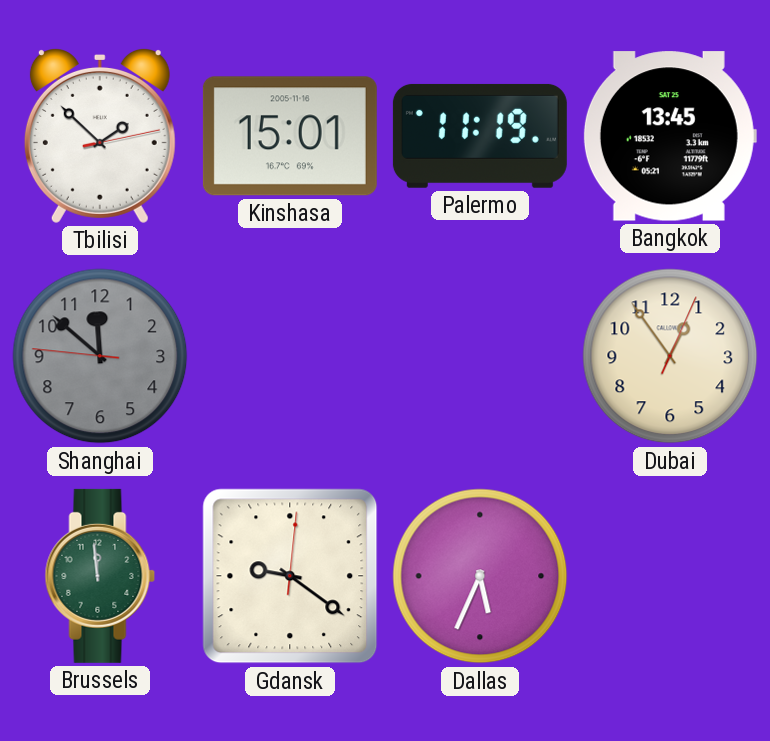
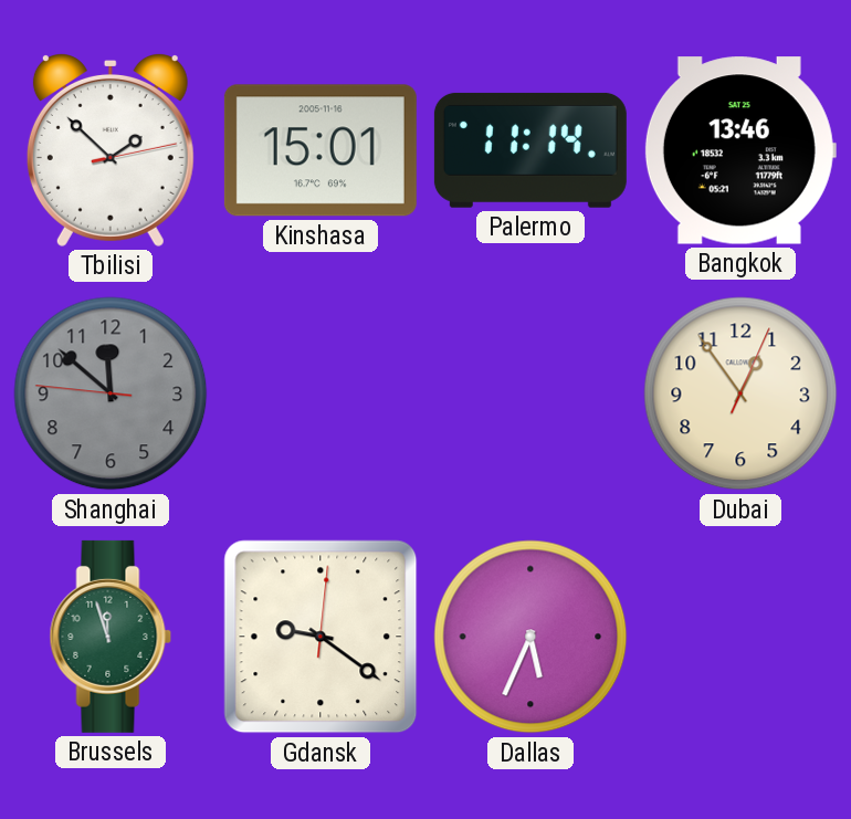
Palermo: 11:19 -> 11:14
Bangkok: 13:45 -> 13:46
Brussels: 11:59 -> 11:57
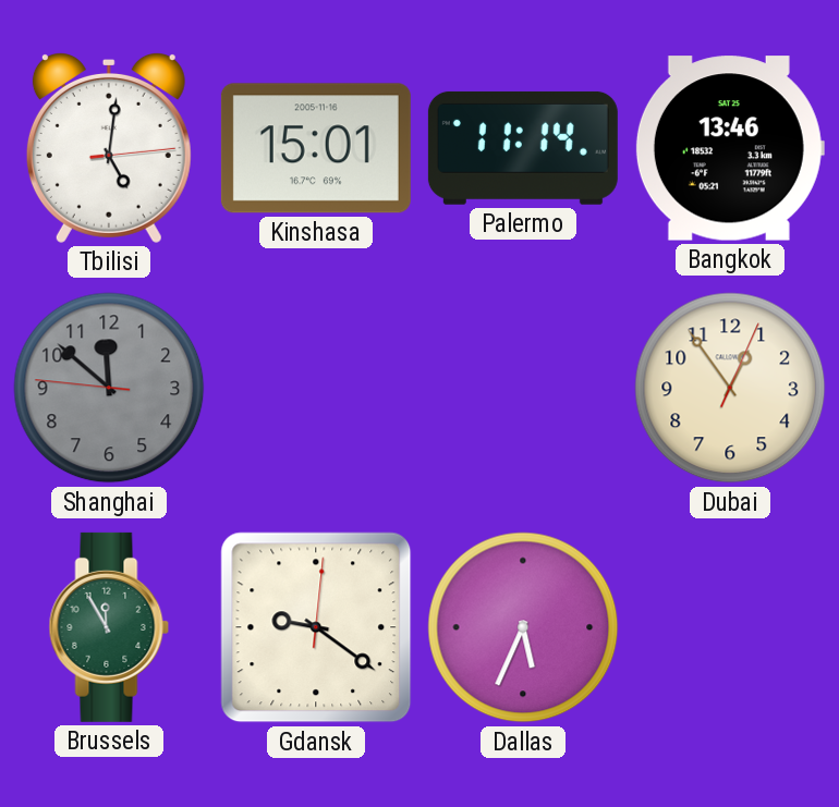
Tbilisi: 1:52 -> 5:01
Brussels: 11:57 -> 11:55
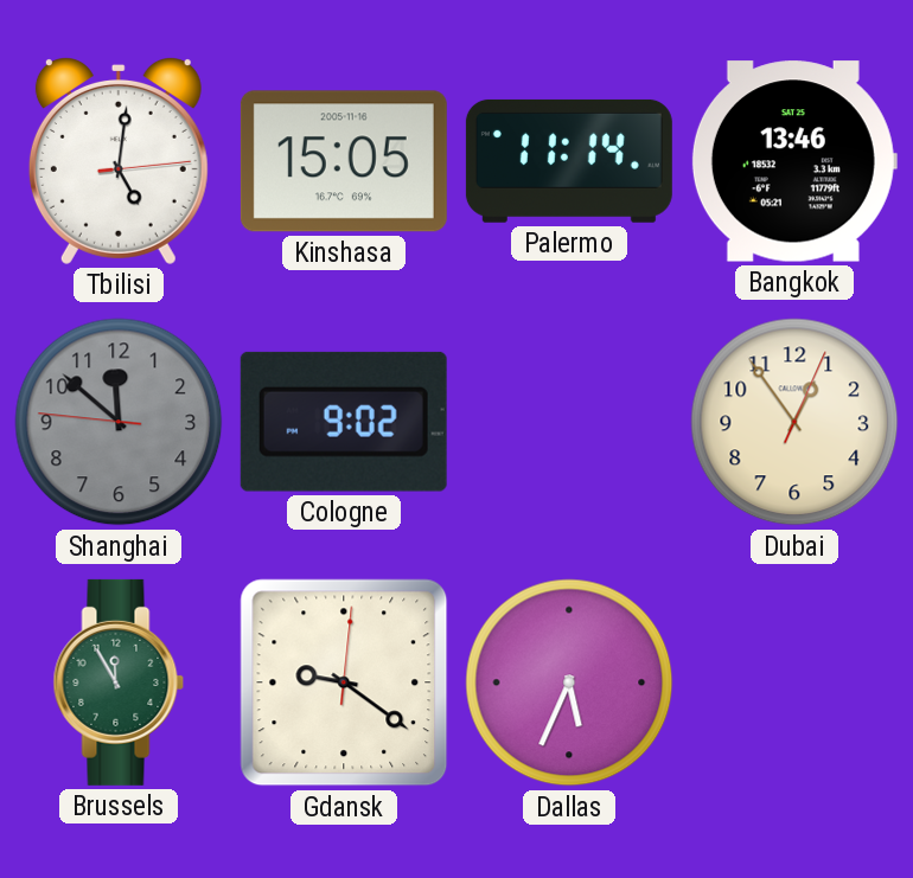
Kinshasa: 15:01 -> 15:05
Cologne: none -> 9:02
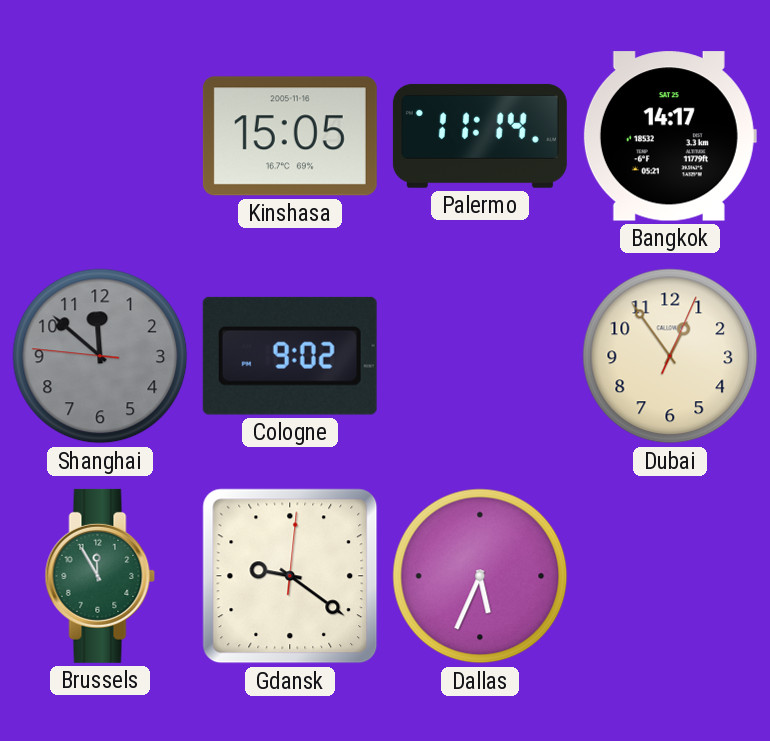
Tbilisi: 5:01 -> none
Bangkok: 13:46 -> 14:17
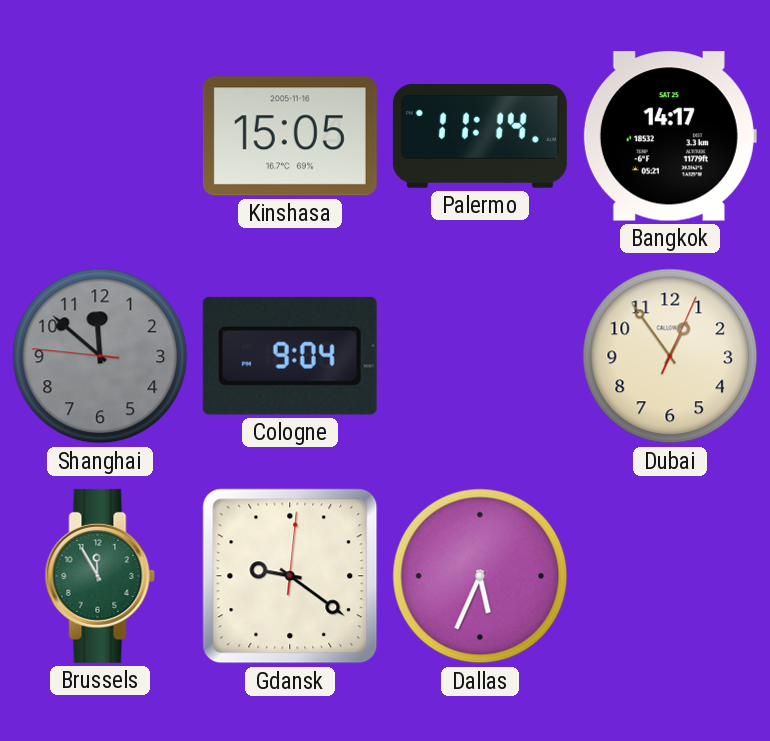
Cologne: 9:02 -> 9:04
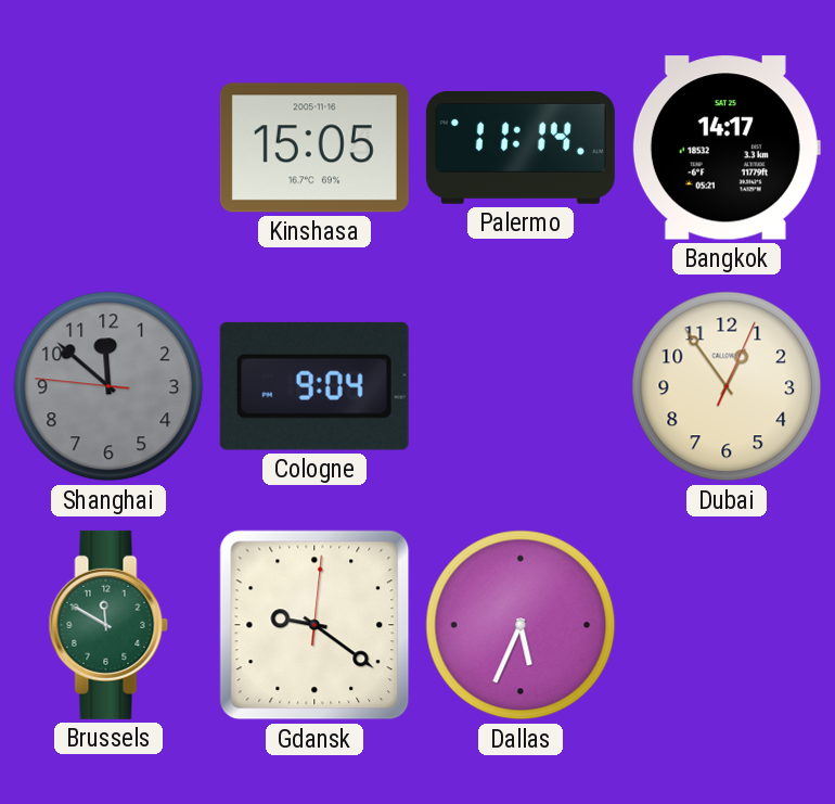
Brussels: 11:55 -> 11:50
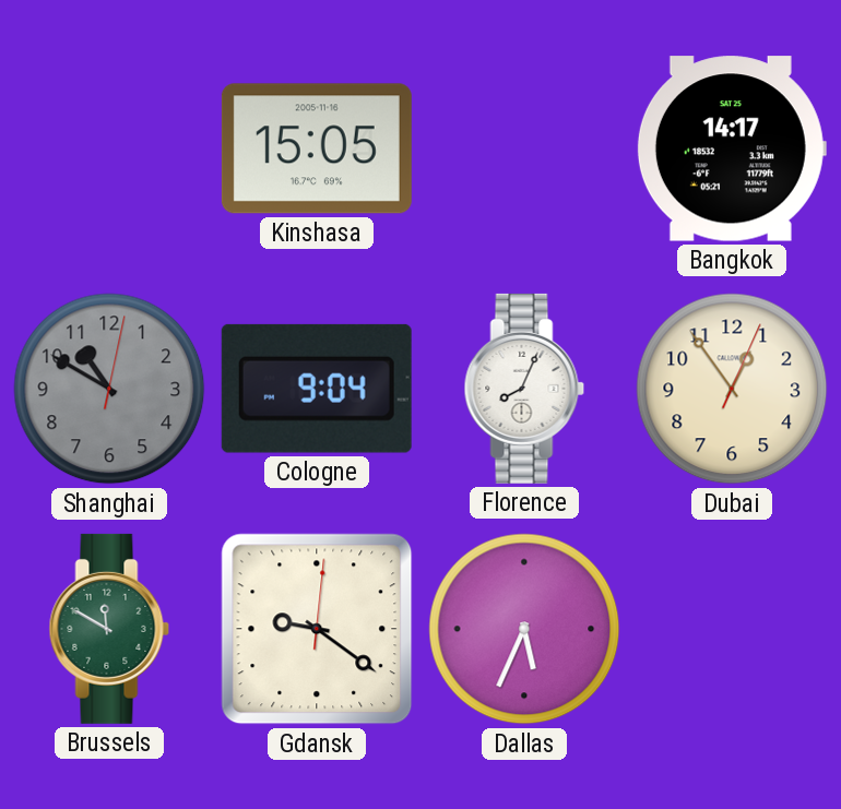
Palermo: 11:14 -> none
Shanghai: 11:51 -> 10:50
Florence: none -> 8:04
